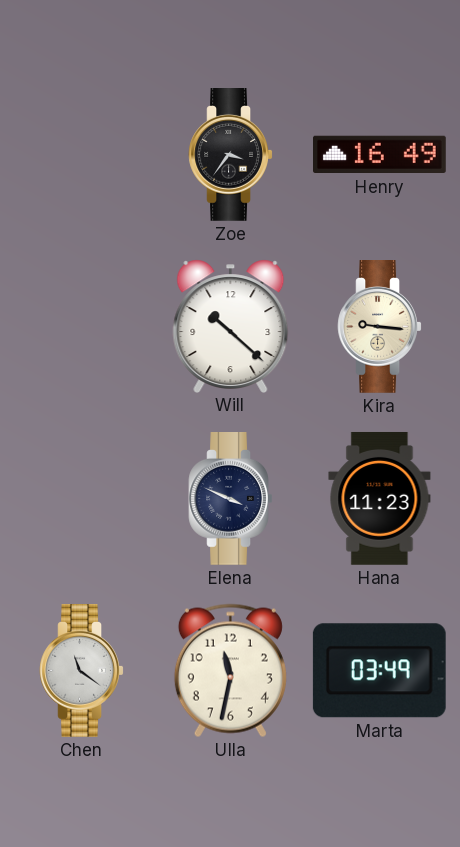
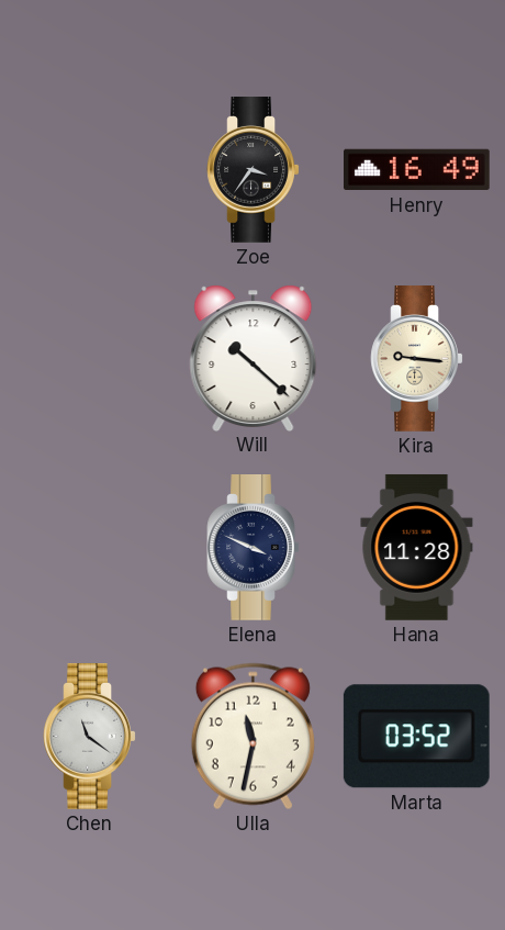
Hana: 11:23 -> 11:28
Marta: 03:49 -> 03:52
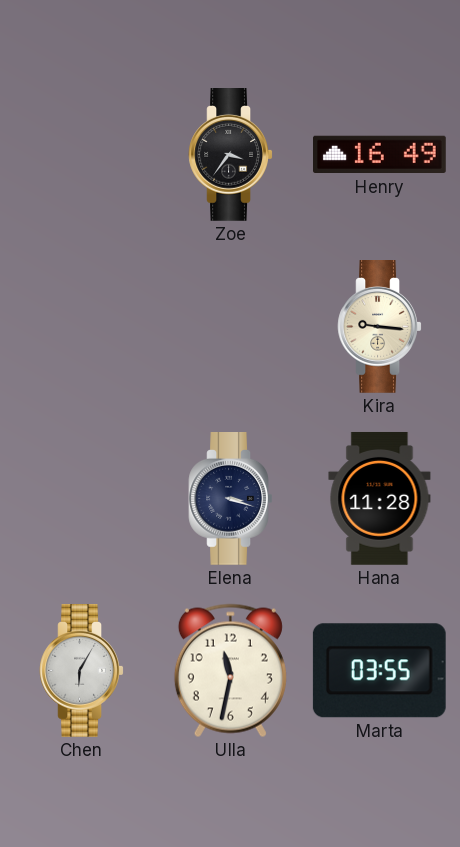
Will: 10:22 -> none
Elena: 3:49 -> 3:18
Chen: 11:21 -> 6:05
Marta: 03:52 -> 03:55
